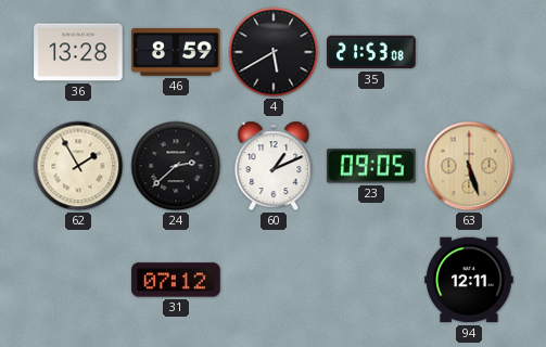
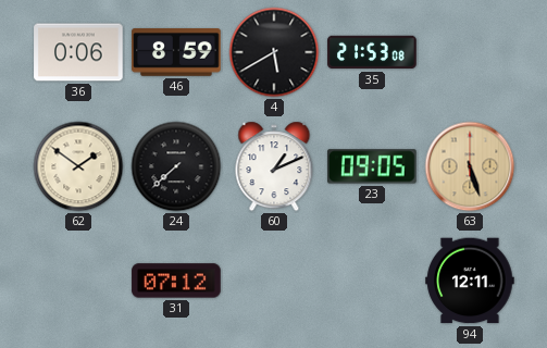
36: 13:28 -> 0:06
62: 1:55 -> 1:51
24: 2:38 -> 7:38
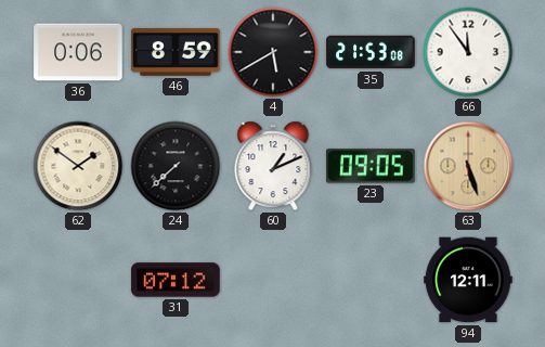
66: none -> 11:54
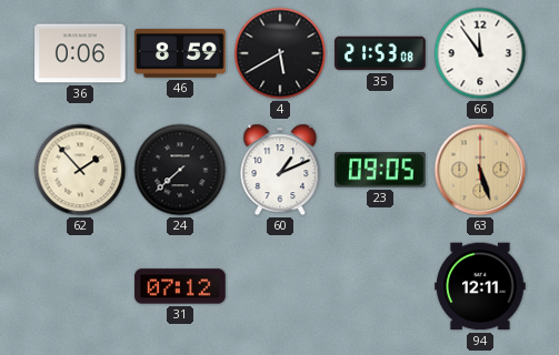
62: 1:51 -> 1:53
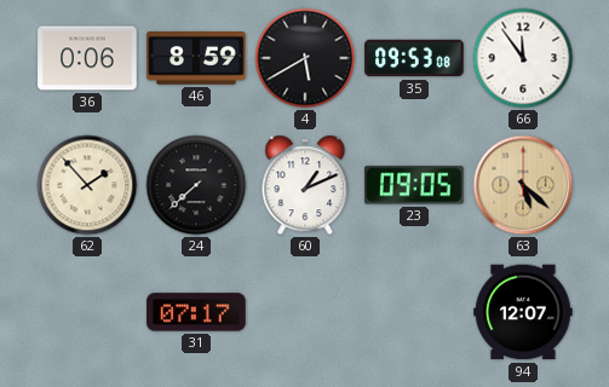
35: 21:53 -> 09:53
63: 5:27 -> 5:22
31: 07:12 -> 07:17
94: 12:11 -> 12:07
